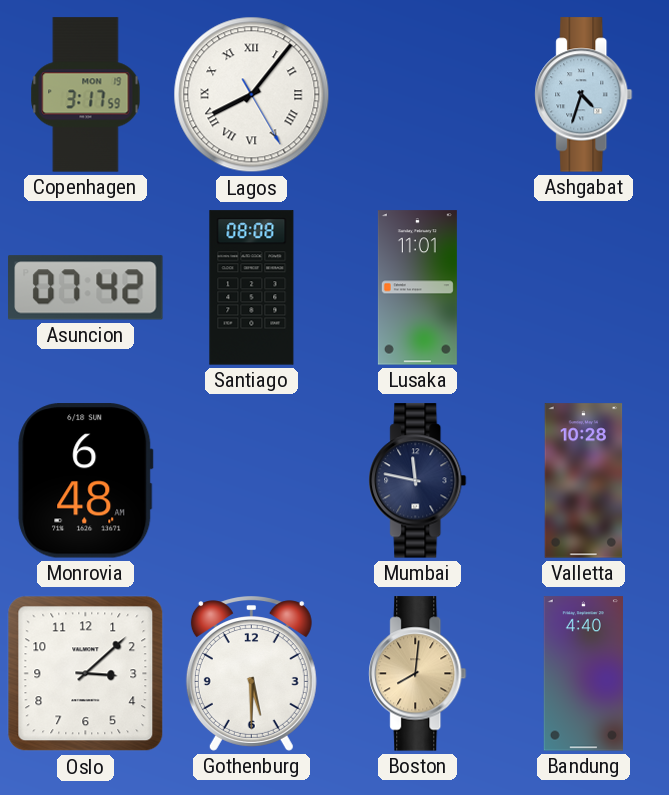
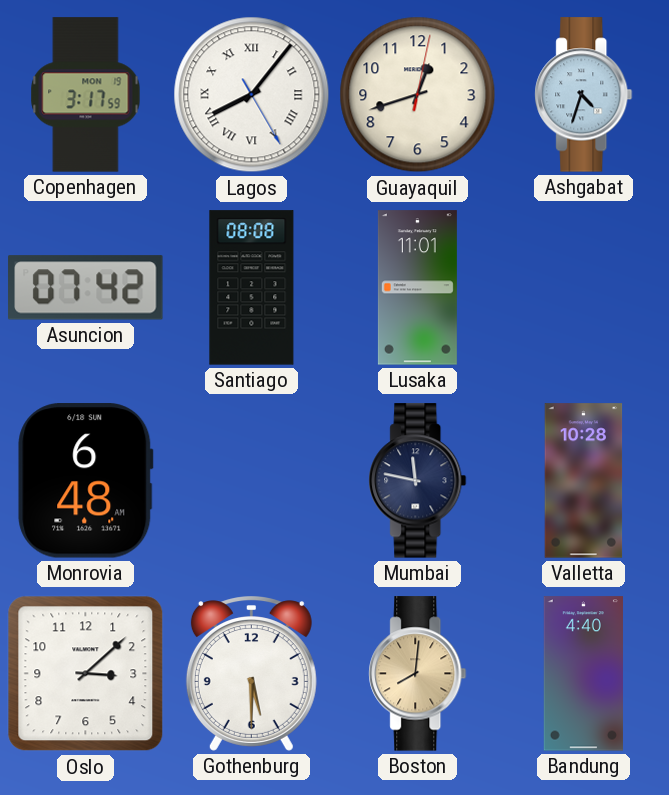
Guayaquil: none -> 12:42
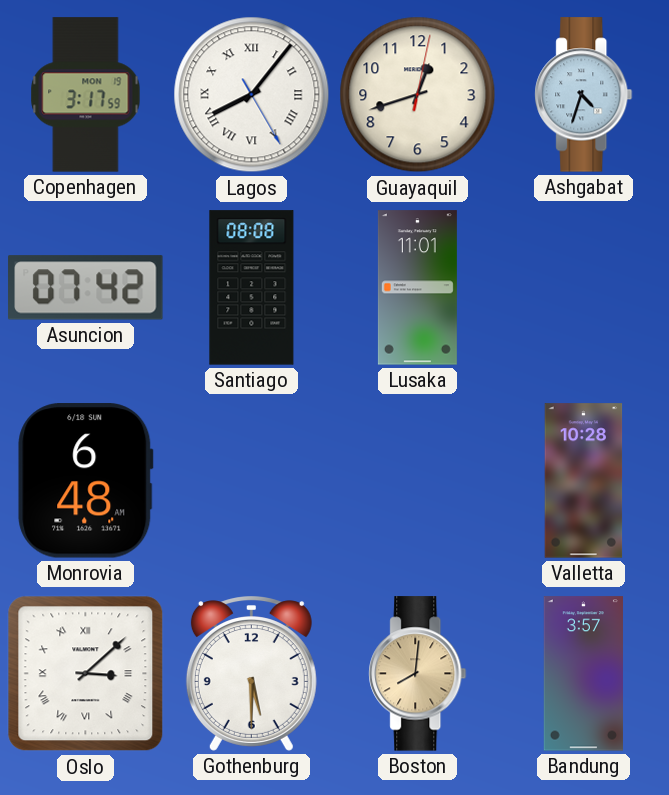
Mumbai: 11:47 -> none
Oslo numerals: Arabic -> Roman
Bandung: 4:40 -> 3:57
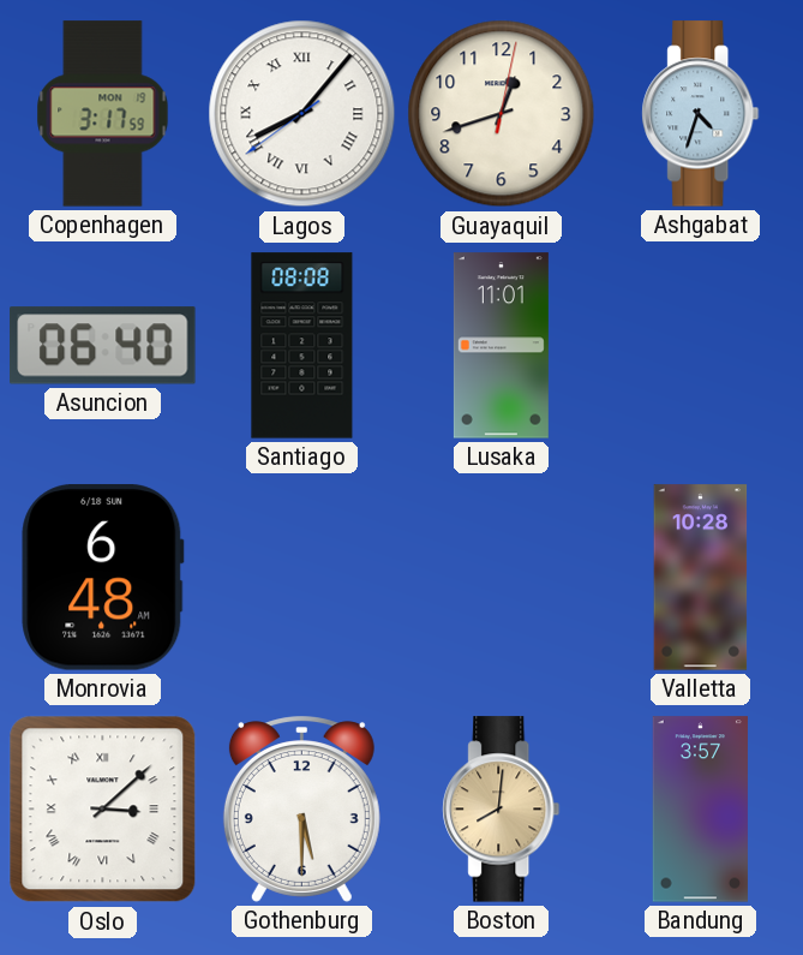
Lagos: 8:06:25 -> 8:06:39
Asuncion: 07:42 -> 06:40
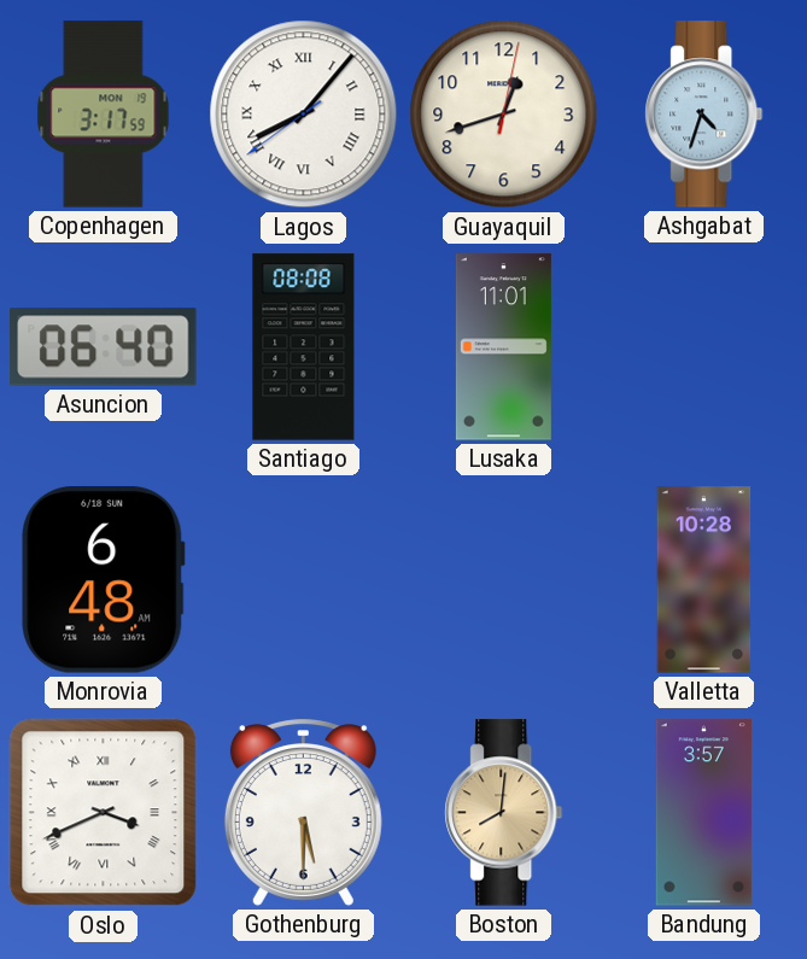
Oslo: 3:08 -> 3:41
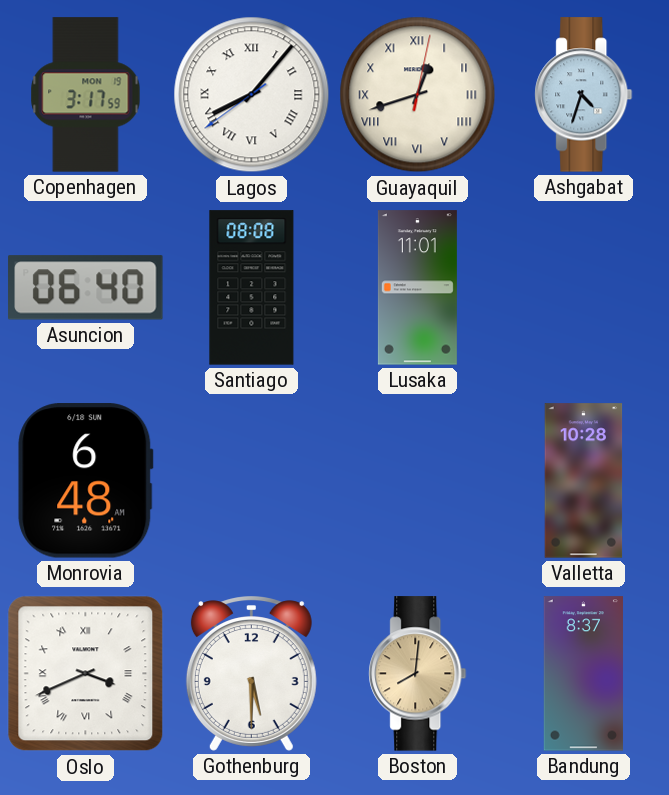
Guayaquil numerals: Arabic -> Roman
Bandung: 3:57 -> 8:37
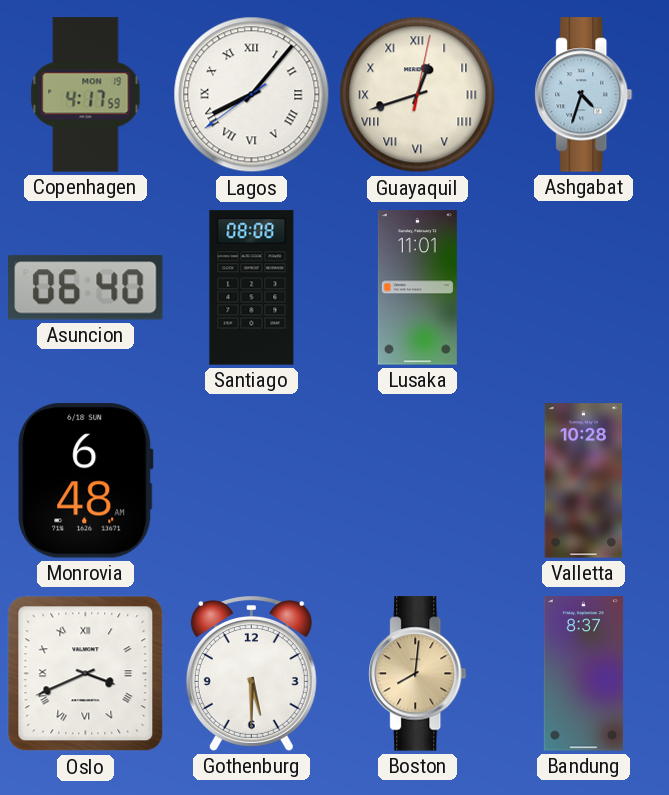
Copenhagen: 3:17 -> 4:17
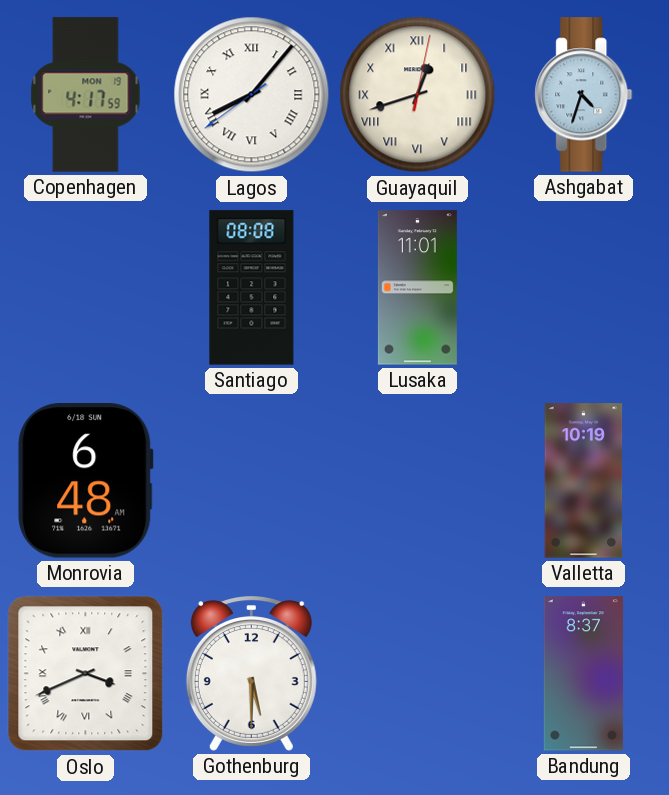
Asuncion: 06:40 -> none
Valletta: 10:28 -> 10:19
Boston: 8:01 -> none
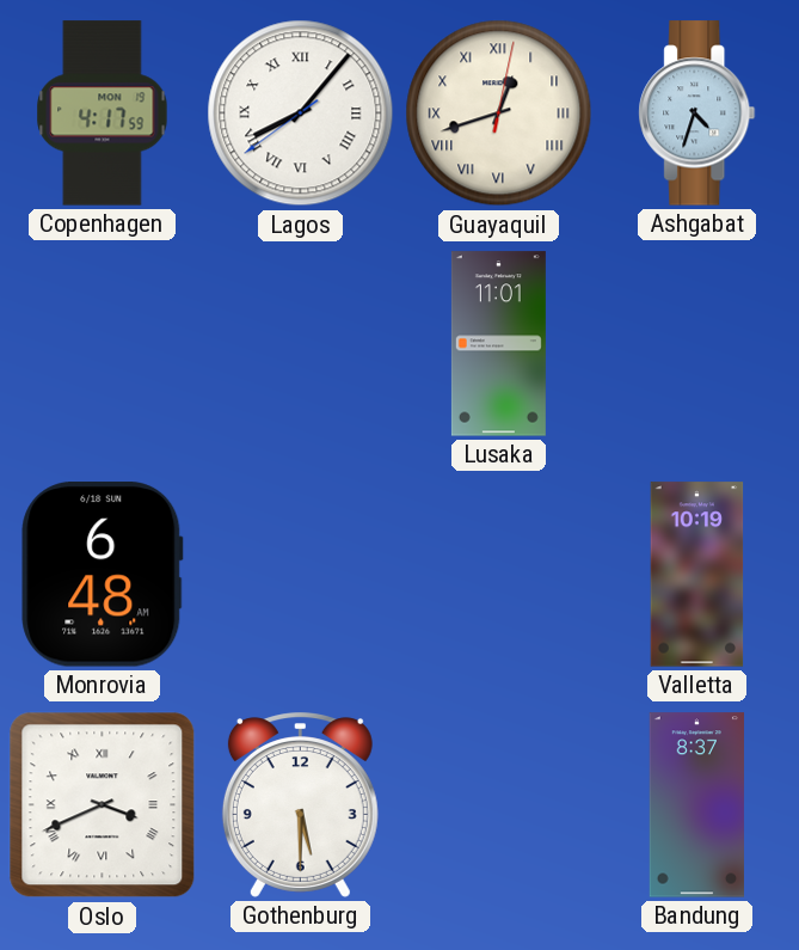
Santiago: 08:08 -> none
